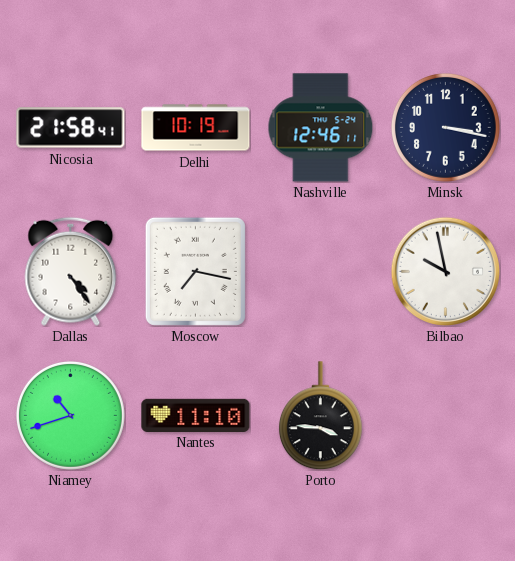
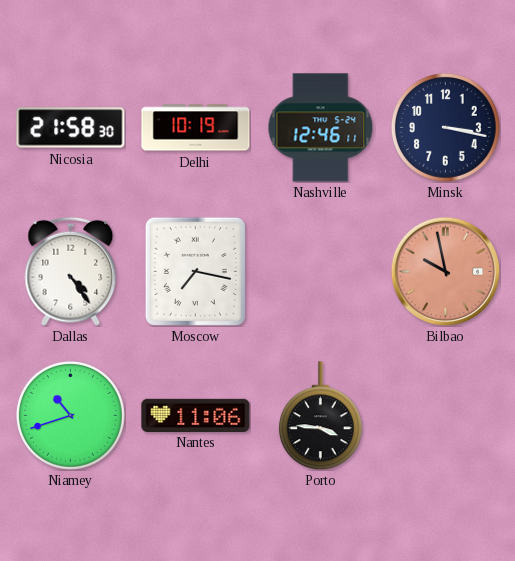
Nicosia: 21:58:41 -> 21:58:30
Bilbao dial: white -> salmon
Nantes: 11:10 -> 11:06
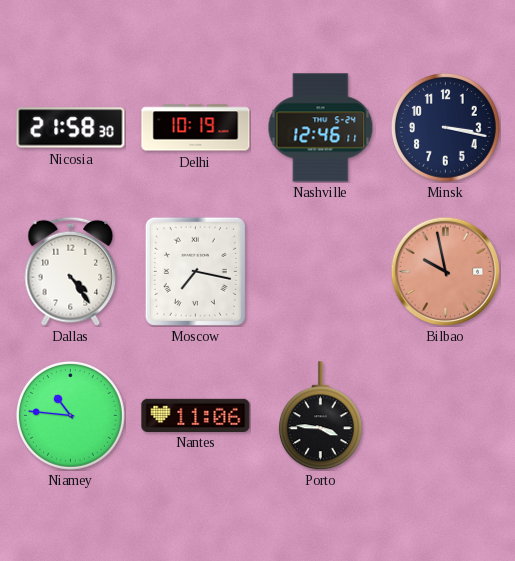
Niamey: 10:42 -> 10:46
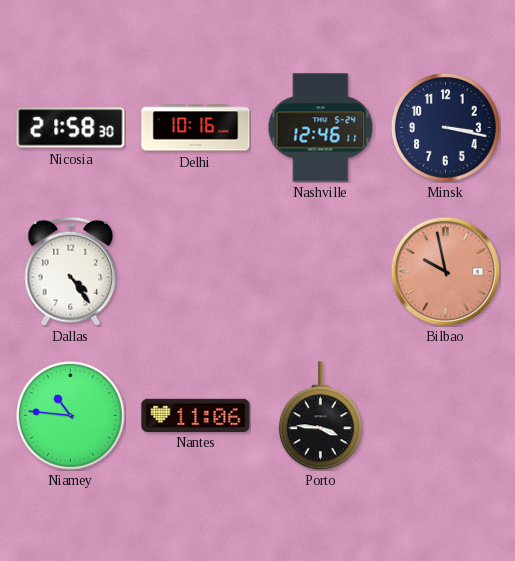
Delhi: 10:19 -> 10:16
Moscow: 7:17 -> none
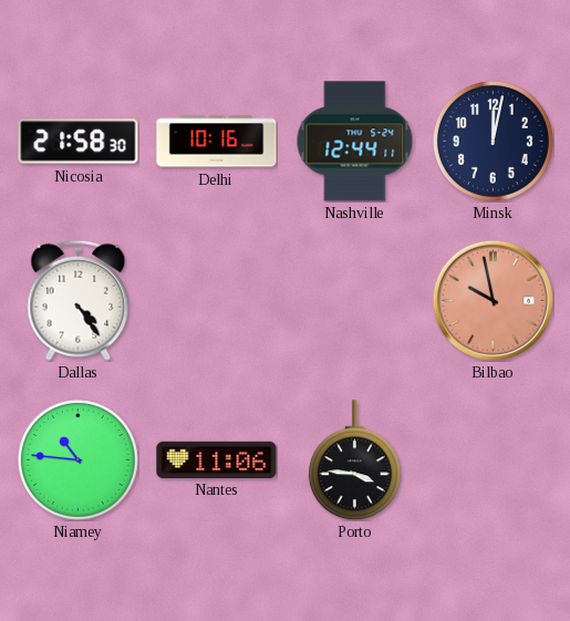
Nashville: 12:46 -> 12:44
Minsk: 3:17 -> 12:02
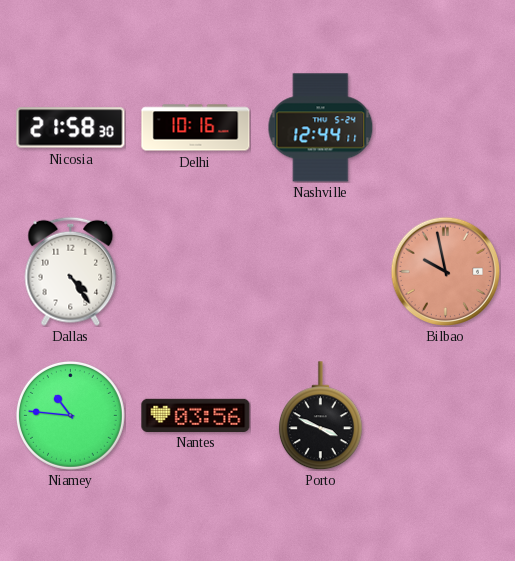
Minsk: 12:02 -> none
Nantes: 11:06 -> 03:56
Porto: 3:46 -> 3:49
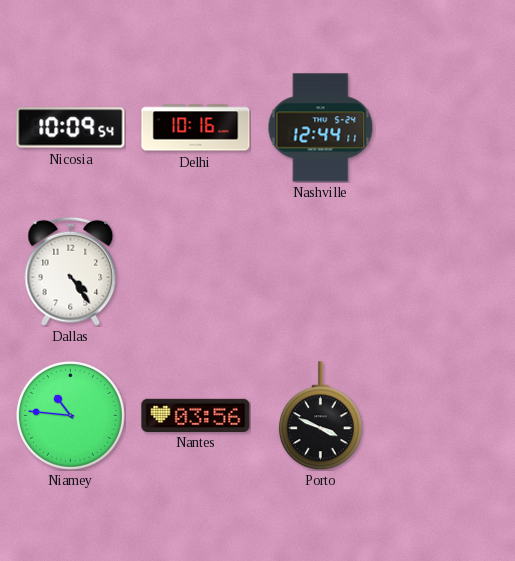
Nicosia: 21:58 -> 10:09
Bilbao: 9:58 -> none
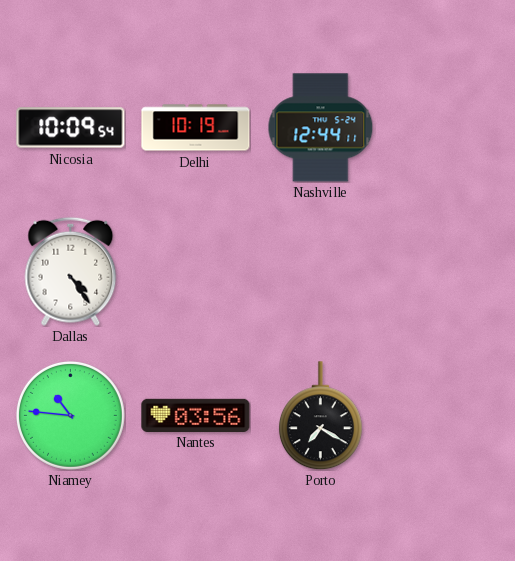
Delhi: 10:16 -> 10:19
Porto: 3:49 -> 7:20
